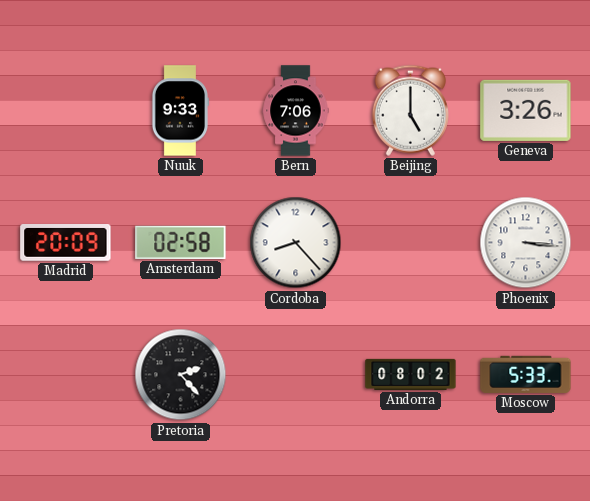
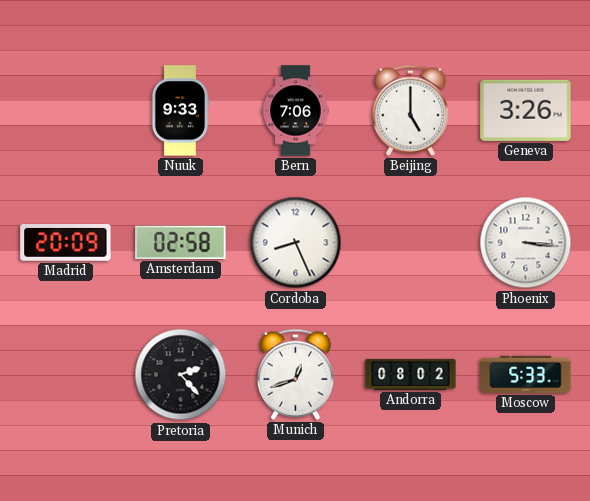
Cordoba: 8:23 -> 8:26
Munich: none -> 12:42
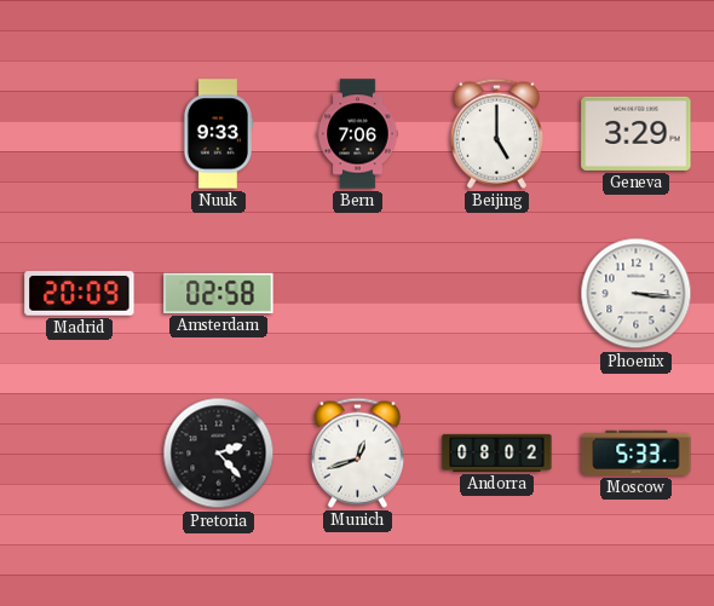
Geneva: 3:26 -> 3:29
Cordoba: 8:26 -> none
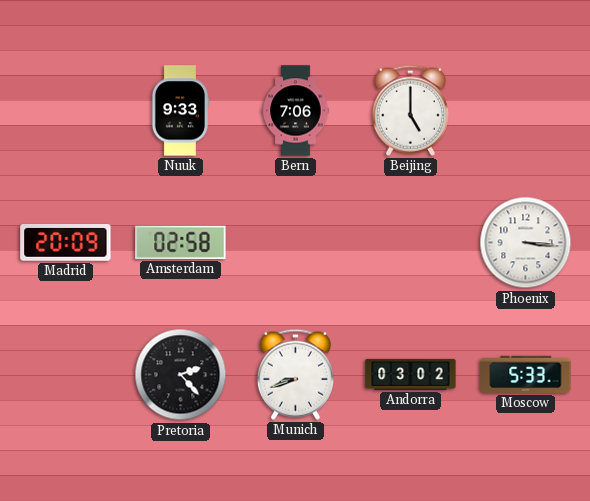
Geneva: 3:29 -> none
Munich: 12:42 -> 8:42
Andorra: 08:02 -> 03:02
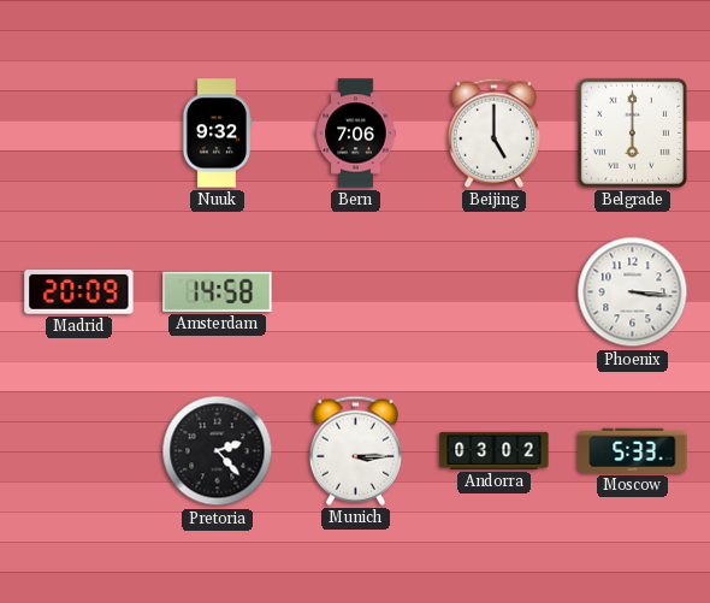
Nuuk: 9:33 -> 9:32
Belgrade: none -> 6:00
Amsterdam: 02:58 -> 14:58
Munich: 8:42 -> 3:15
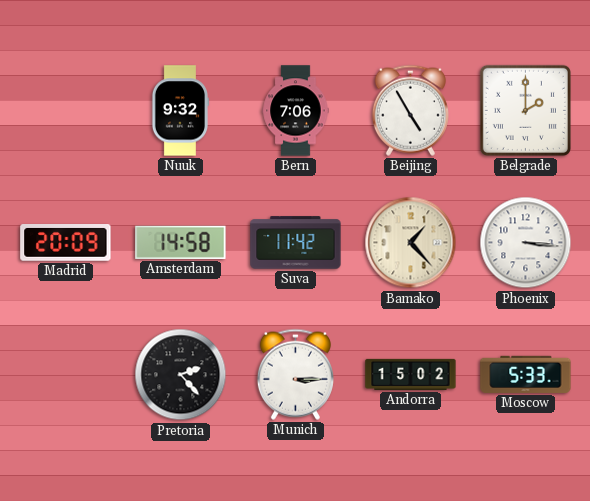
Beijing: 5:00 -> 4:55
Belgrade: 6:00 -> 2:00
Suva: none -> 11:42
Bamako: none -> 1:23
Andorra: 03:02 -> 15:02
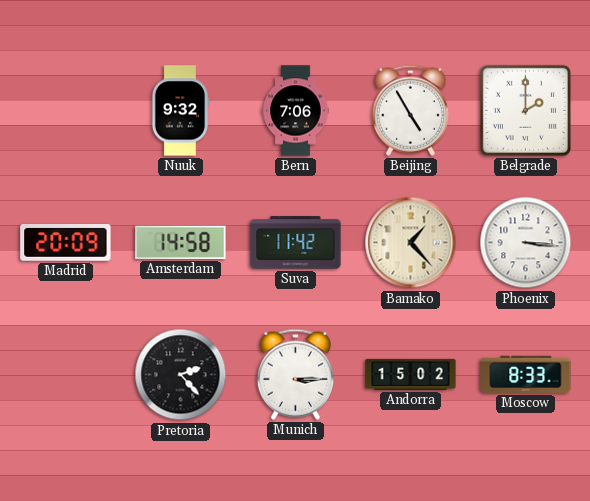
Moscow: 5:33 -> 8:33
